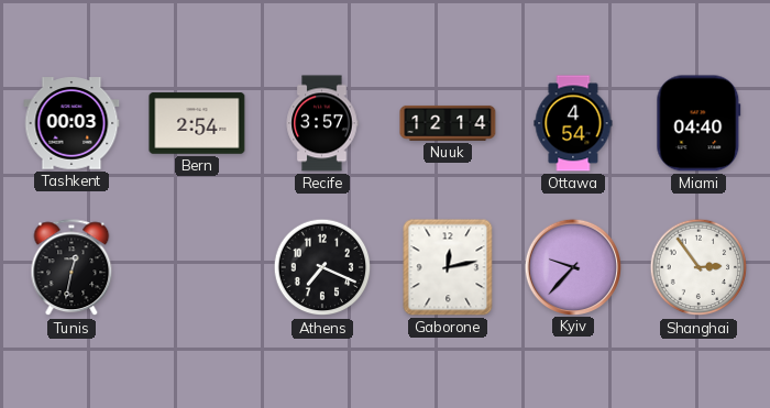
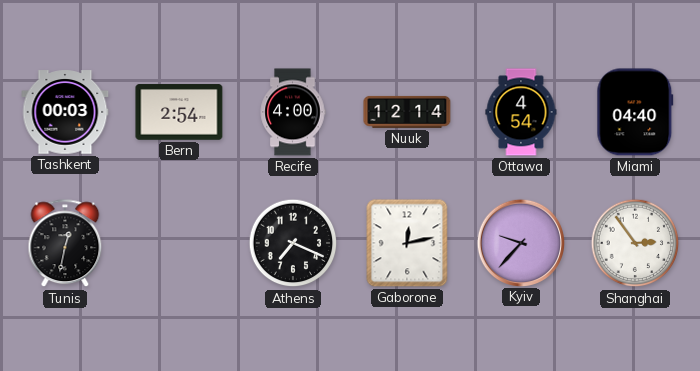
Recife: 3:57 -> 4:00
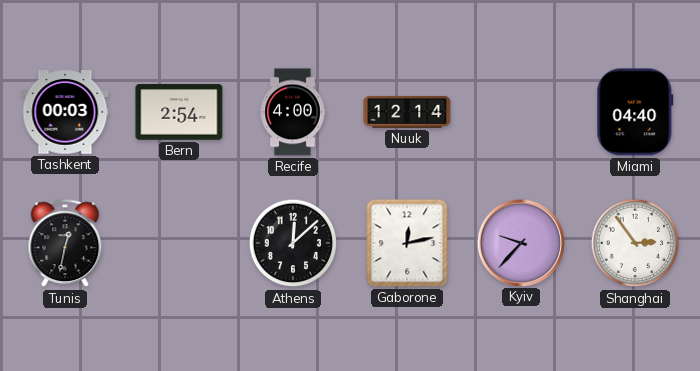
Ottawa: 4:54 -> none
Athens: 7:19 -> 12:08
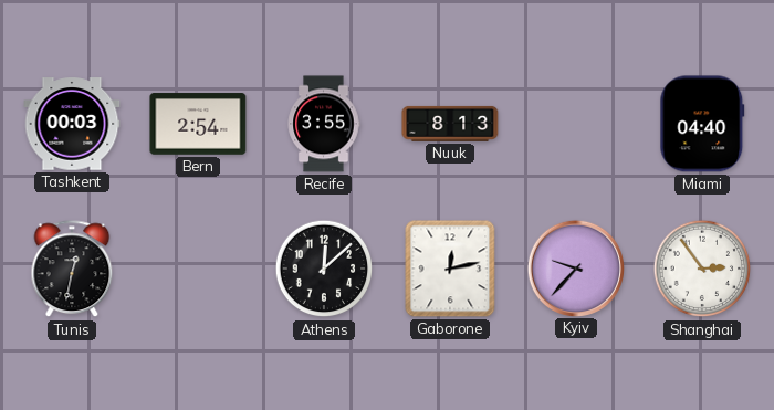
Recife: 4:00 -> 3:55
Nuuk: 12:14 -> 8:13
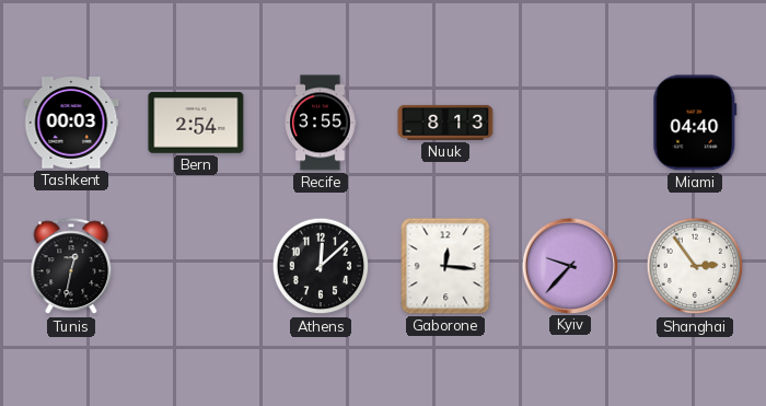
Gaborone: 12:13 -> 12:16
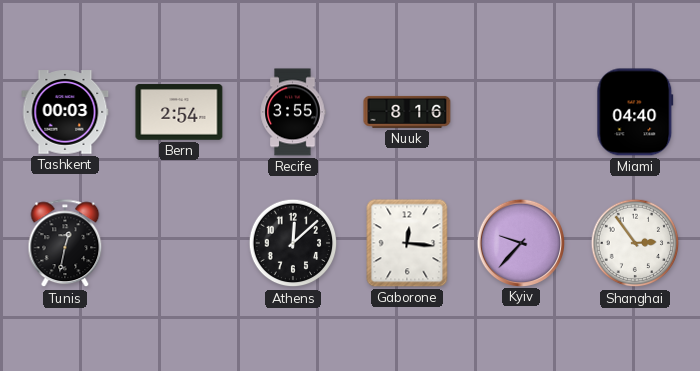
Nuuk: 8:13 -> 8:16
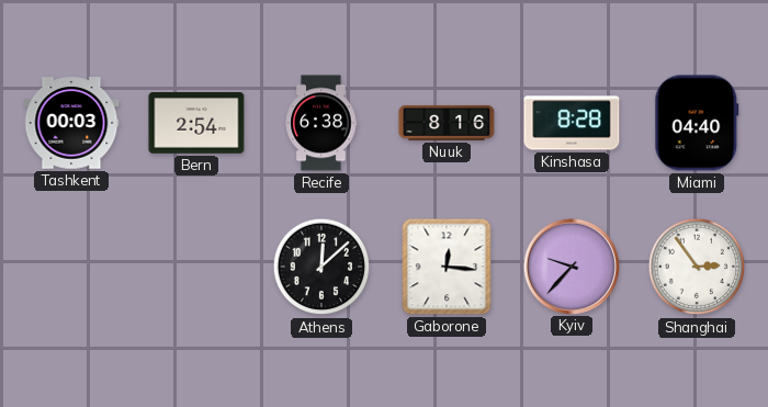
Recife: 3:55 -> 6:38
Kinshasa: none -> 8:28
Tunis: 12:32 -> none
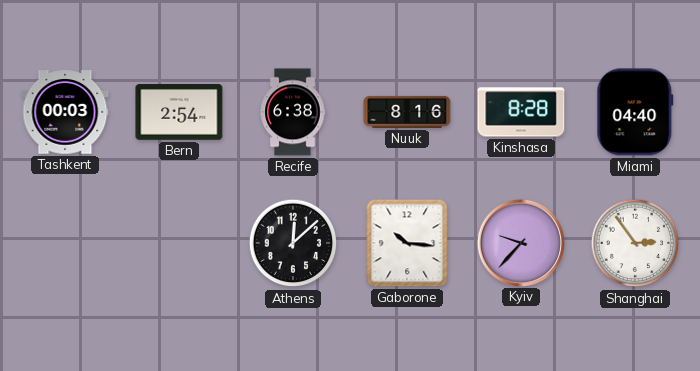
Gaborone: 12:16 -> 10:16
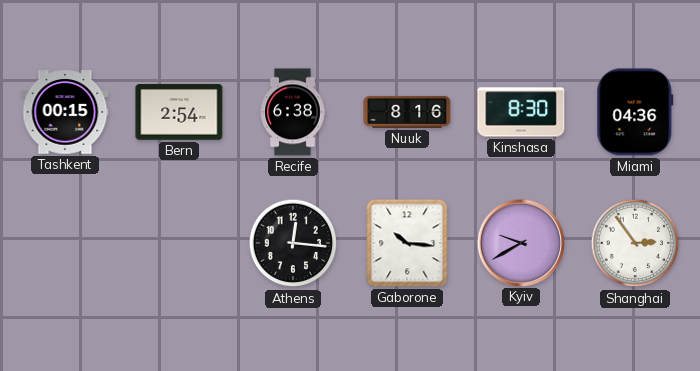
Tashkent: 00:03 -> 00:15
Kinshasa: 8:28 -> 8:30
Miami: 04:40 -> 04:36
Athens: 12:08 -> 12:16
Kyiv: 9:37 -> 9:40
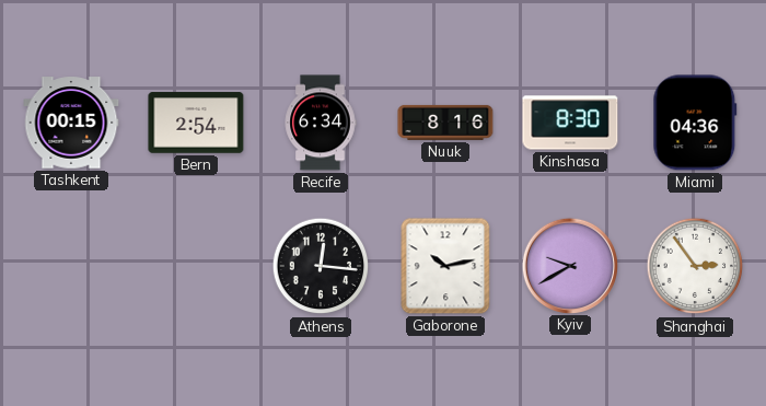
Recife: 6:38 -> 6:34
Gaborone: 10:16 -> 10:13
